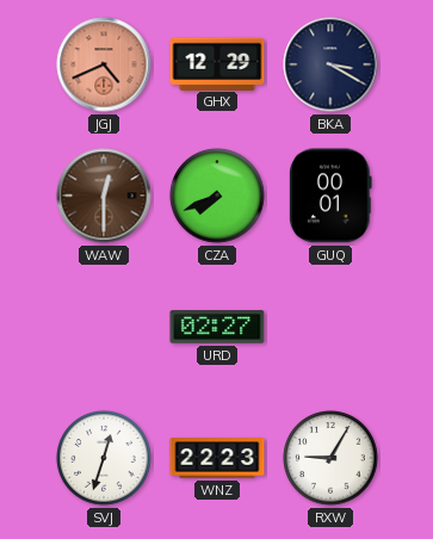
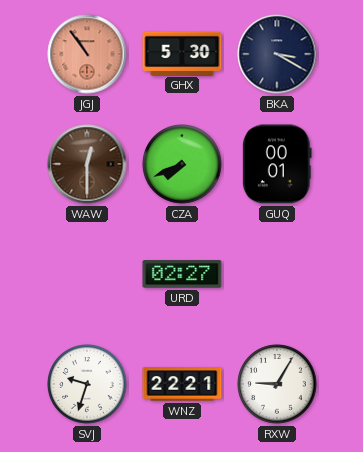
JGJ: 4:41 -> 10:54
GHX: 12:29 -> 5:30
SVJ: 12:33 -> 9:33
WNZ: 22:23 -> 22:21
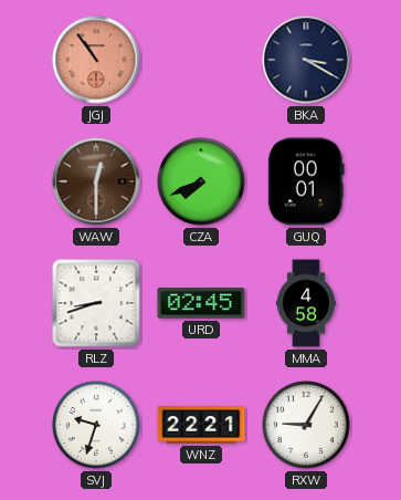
GHX: 5:30 -> none
RLZ: none -> 8:42
URD: 02:27 -> 02:45
MMA: none -> 4:58
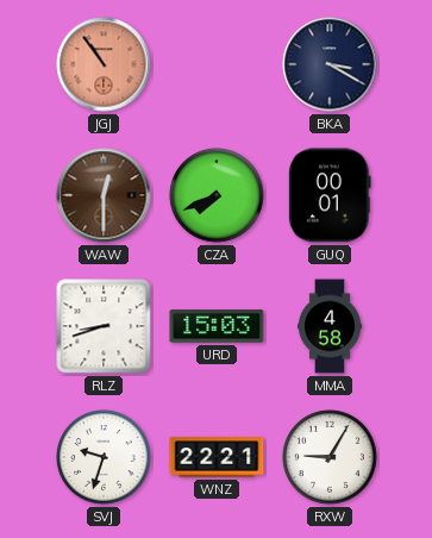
URD: 02:45 -> 15:03
